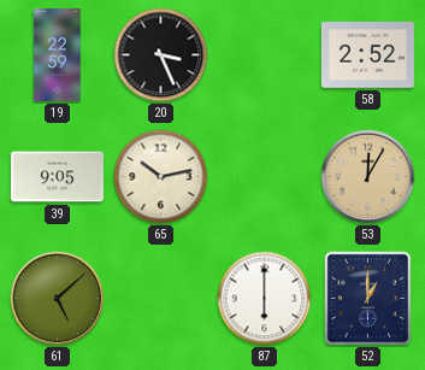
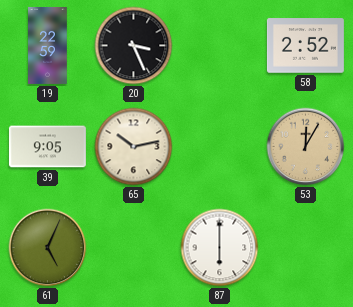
61: 5:08 -> 5:04
52: 1:00 -> none
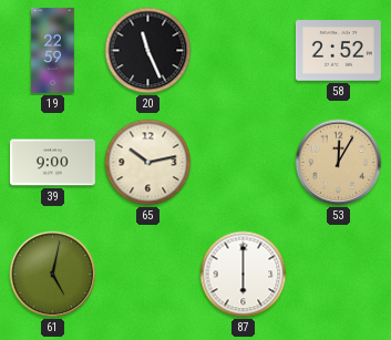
20: 3:26 -> 11:26
39: 9:05 -> 9:00
61: 5:04 -> 5:02
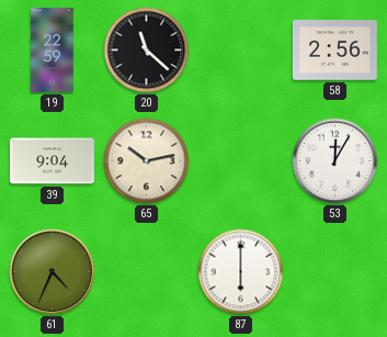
20: 11:26 -> 11:22
58: 2:52 -> 2:56
39: 9:00 -> 9:04
53 dial: champagne -> white
61: 5:02 -> 4:34
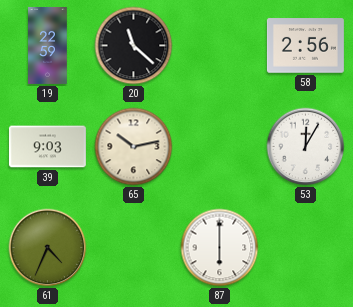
39: 9:04 -> 9:03
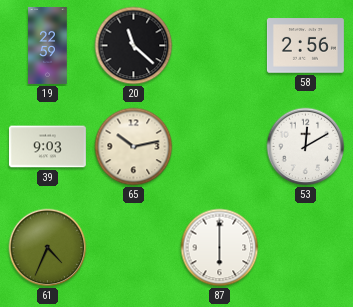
53: 12:05 -> 12:10
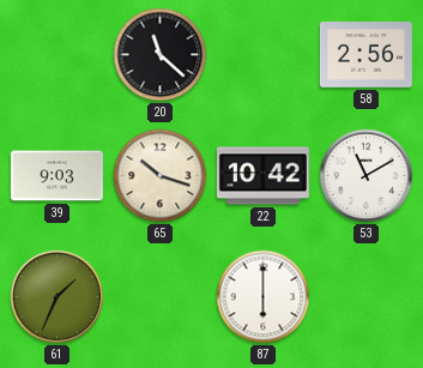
19: 22:59 -> none
65: 10:13 -> 10:18
22: none -> 10:42
53: 12:10 -> 11:10
61: 4:34 -> 1:34
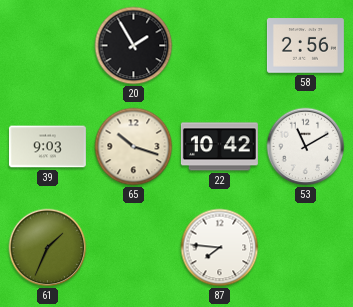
20: 11:22 -> 1:55
87: 6:00 -> 7:46
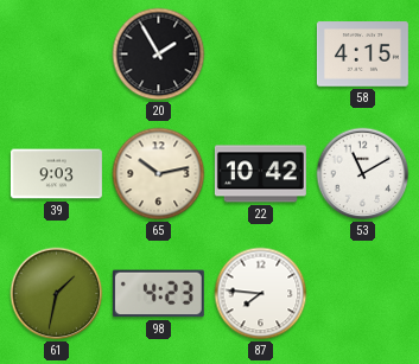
58: 2:56 -> 4:15
65: 10:18 -> 10:13
61: 1:34 -> 1:32
98: none -> 4:23
